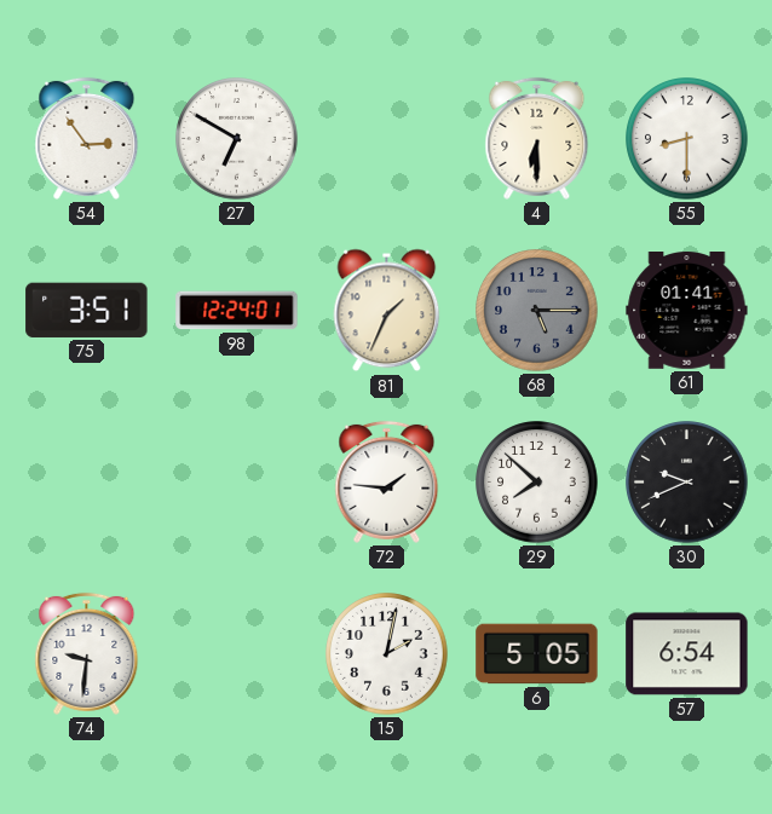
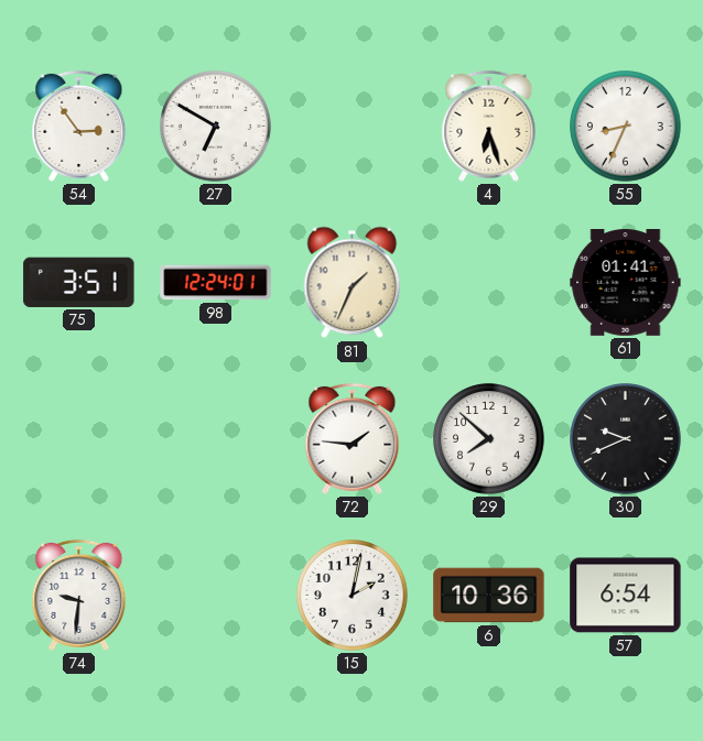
4: 6:30 -> 6:27
55: 8:30 -> 8:34
68: 5:15 -> none
6: 5:05 -> 10:36
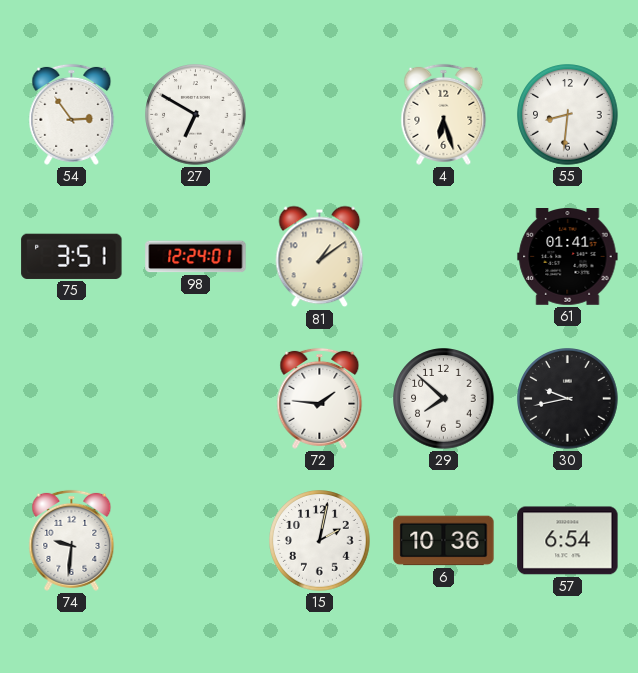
55: 8:34 -> 8:31
81: 1:34 -> 1:09
30: 9:41 -> 9:43
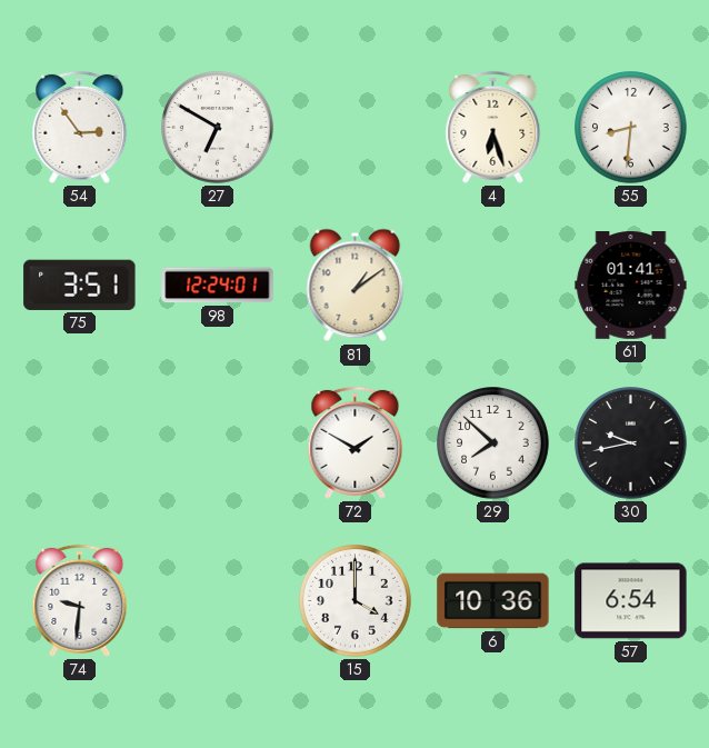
72: 1:46 -> 1:50
15: 2:02 -> 4:00
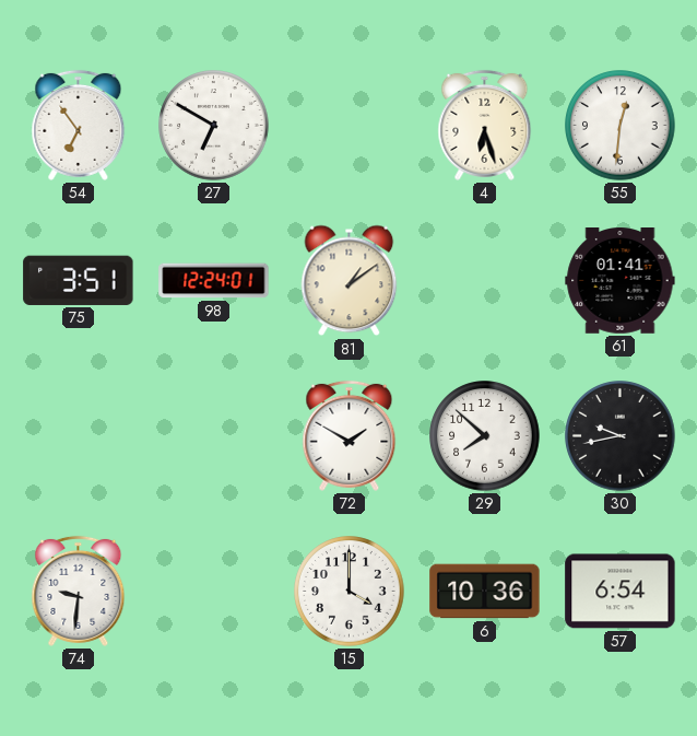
54: 2:54 -> 6:54
55: 8:31 -> 12:31
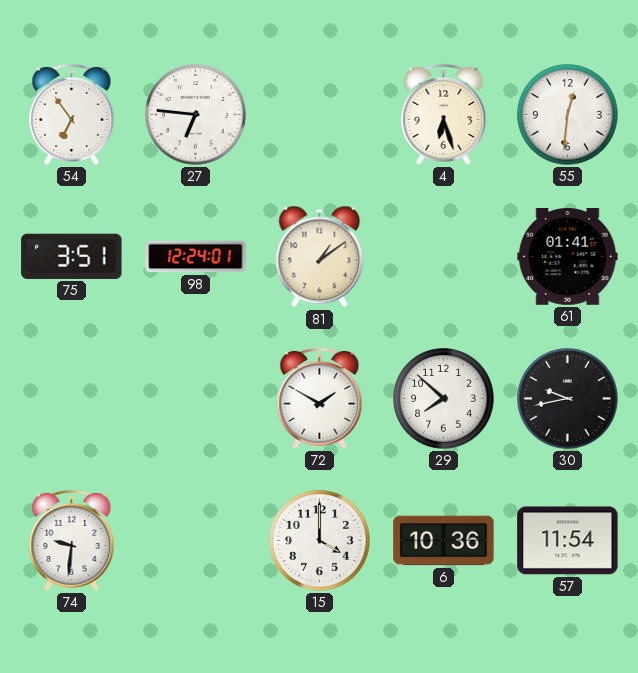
27: 6:50 -> 6:46
57: 6:54 -> 11:54
